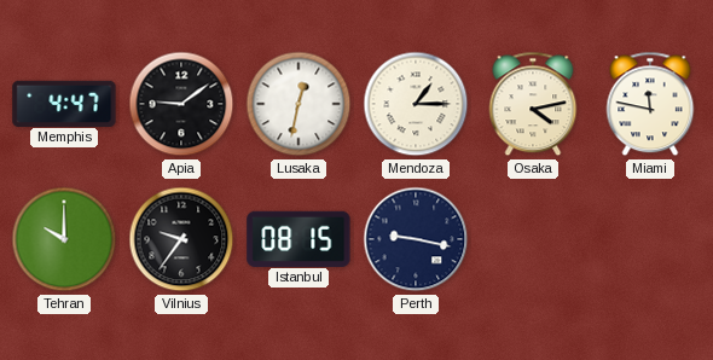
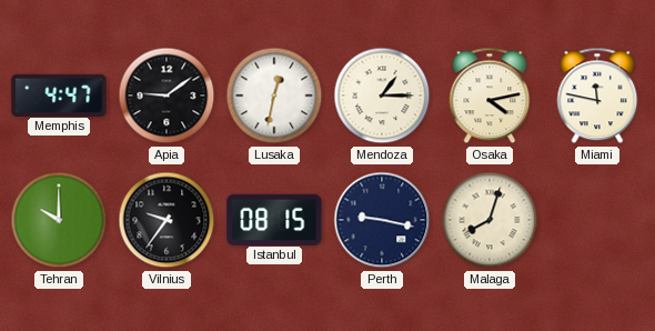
Malaga: none -> 8:03
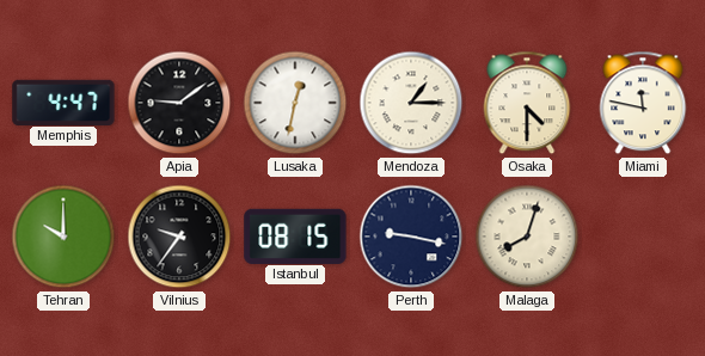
Osaka: 4:13 -> 4:30
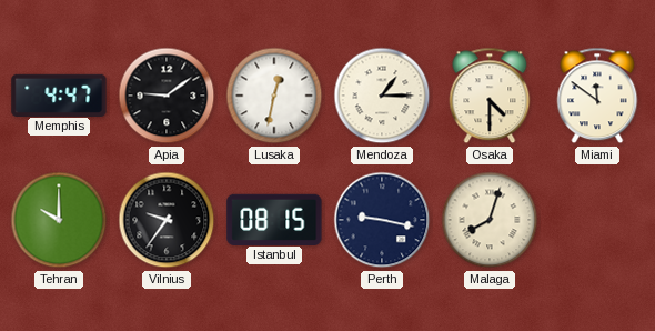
Miami: 11:47 -> 11:51
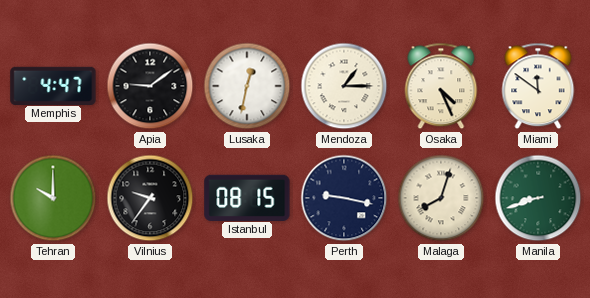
Osaka: 4:30 -> 4:26
Manila: none -> 8:42
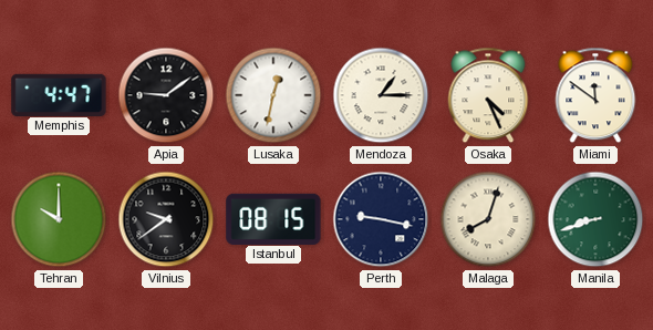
Vilnius: 9:36 -> 9:39
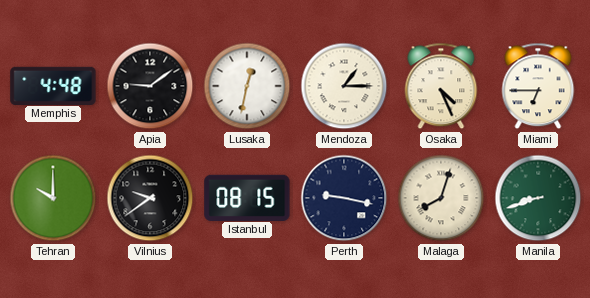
Memphis: 4:47 -> 4:48
Miami: 11:51 -> 6:45
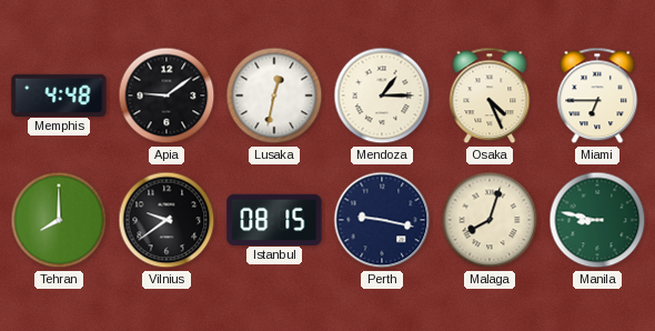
Tehran: 10:00 -> 8:00
Manila: 8:42 -> 8:47
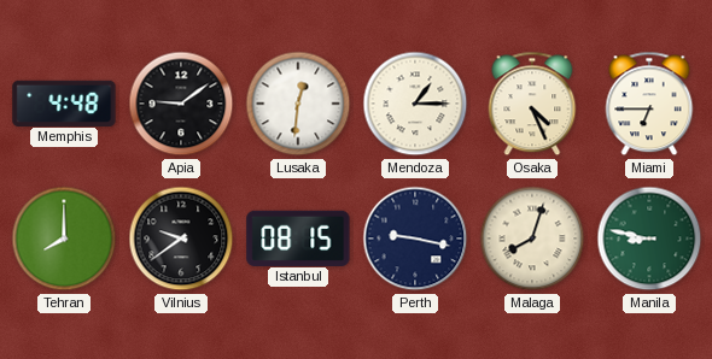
Lusaka: 12:32 -> 12:31
